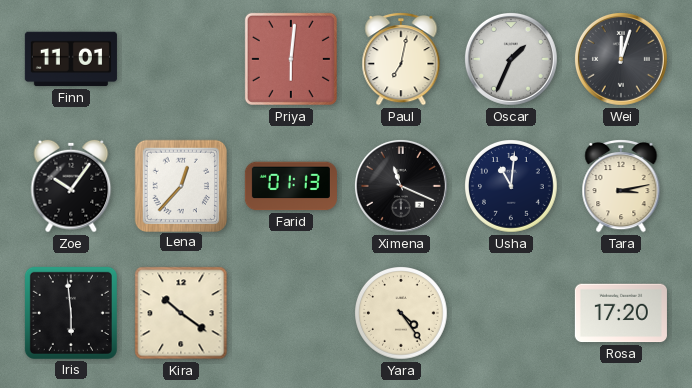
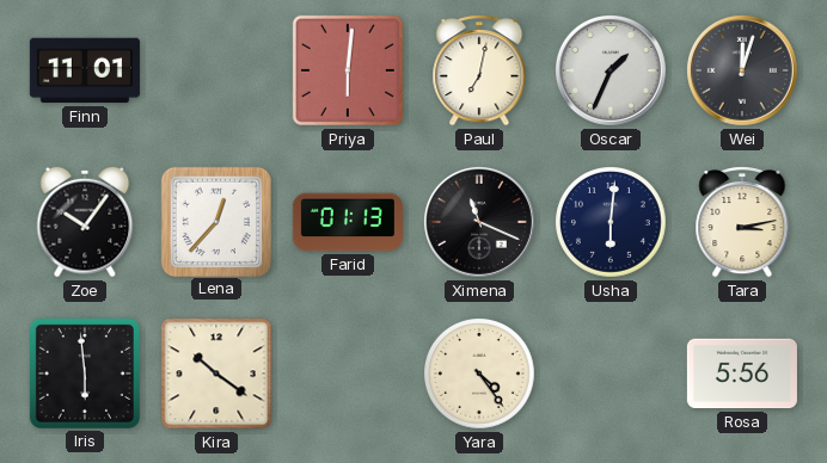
Usha: 11:01 -> 6:01
Rosa: 17:20 -> 5:56
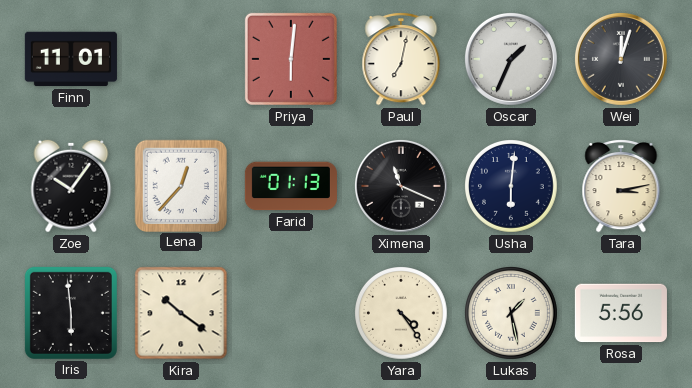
Lukas: none -> 1:28
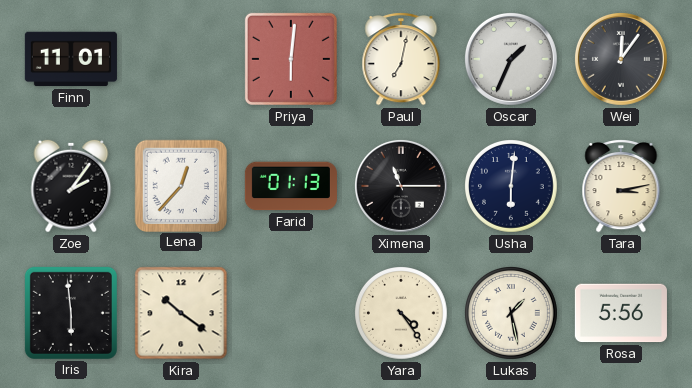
Wei: 12:03 -> 12:06
Zoe: 10:06 -> 2:06
Ximena: 11:19 -> 11:15
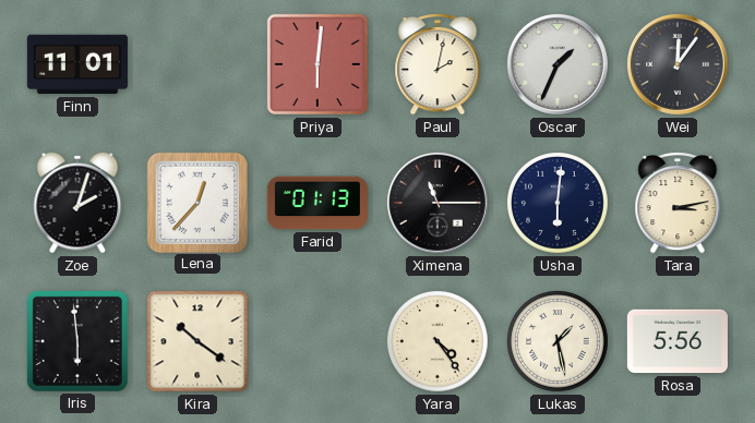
Paul: 7:02 -> 2:02
Zoe: 2:06 -> 2:03
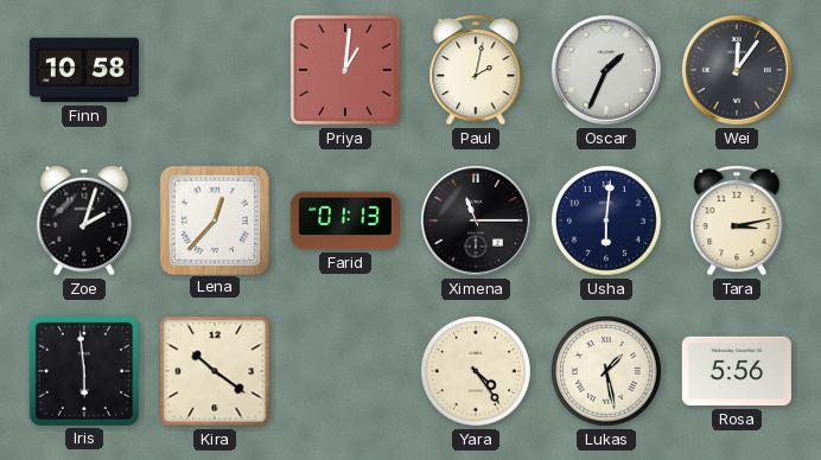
Finn: 11:01 -> 10:58
Priya: 6:01 -> 1:01
